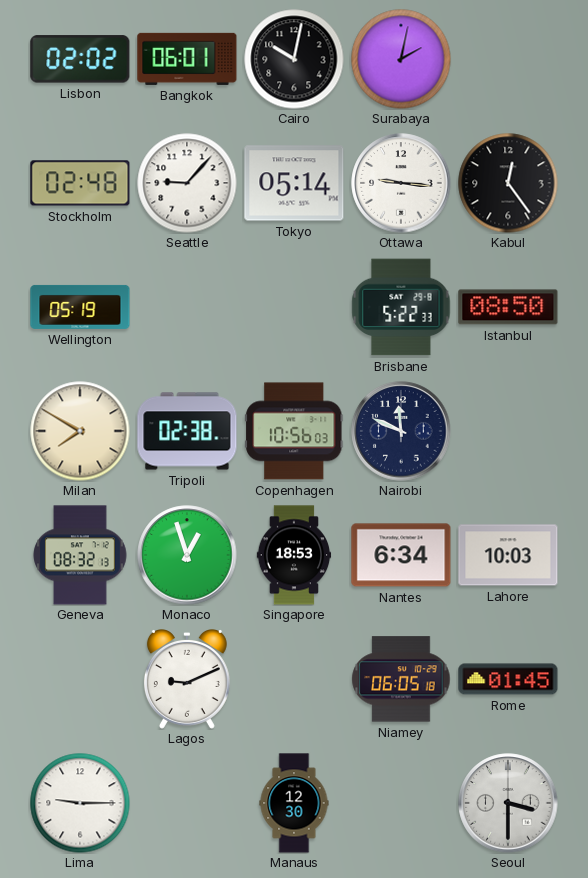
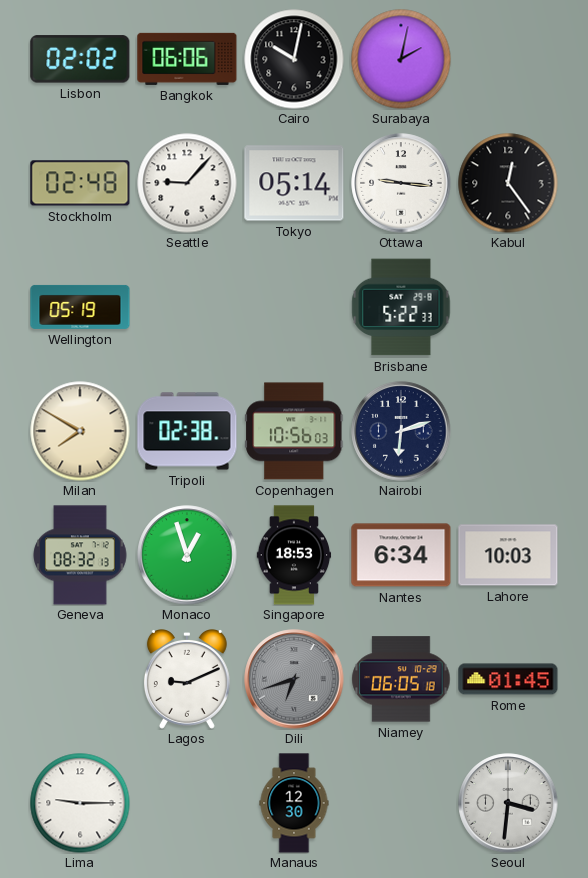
Bangkok: 06:01 -> 06:06
Istanbul: 08:50 -> none
Nairobi: 11:49 -> 6:12
Dili: none -> 6:42
Seoul: 3:30 -> 3:31
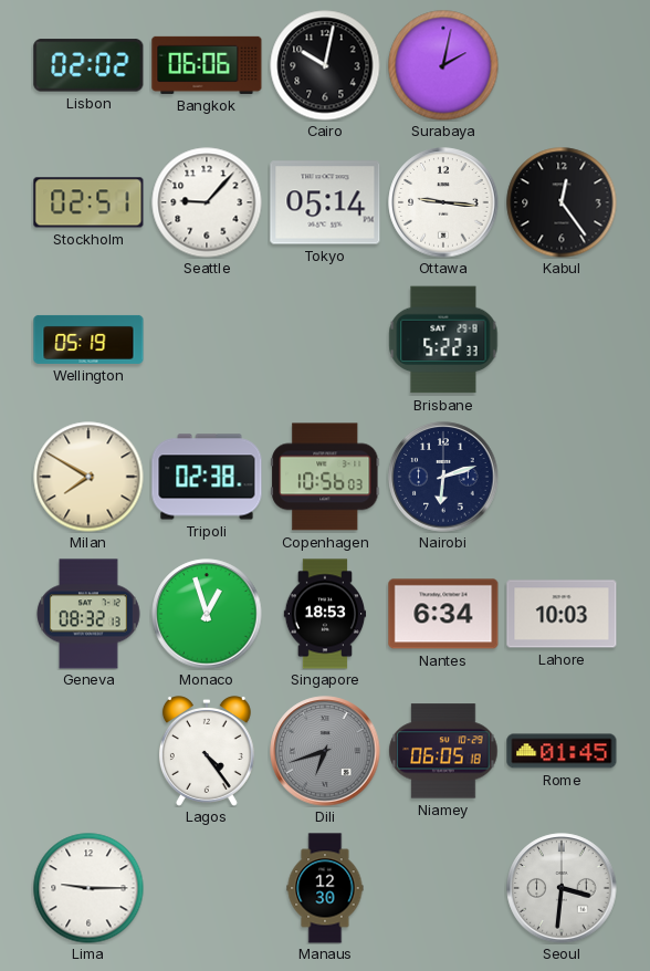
Stockholm: 02:48 -> 02:51
Lagos: 9:11 -> 4:24
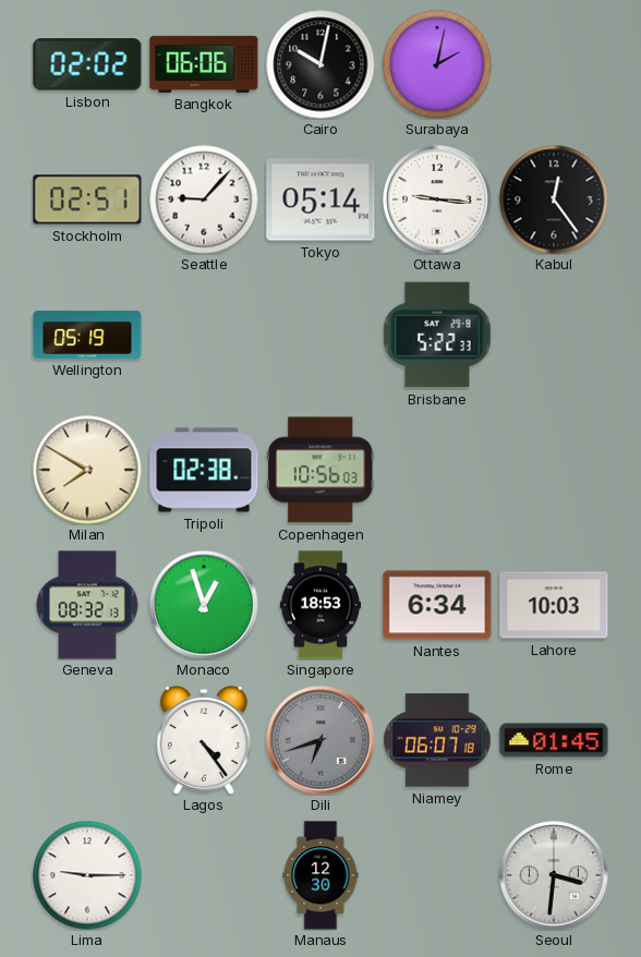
Nairobi: 6:12 -> none
Niamey: 06:05 -> 06:07
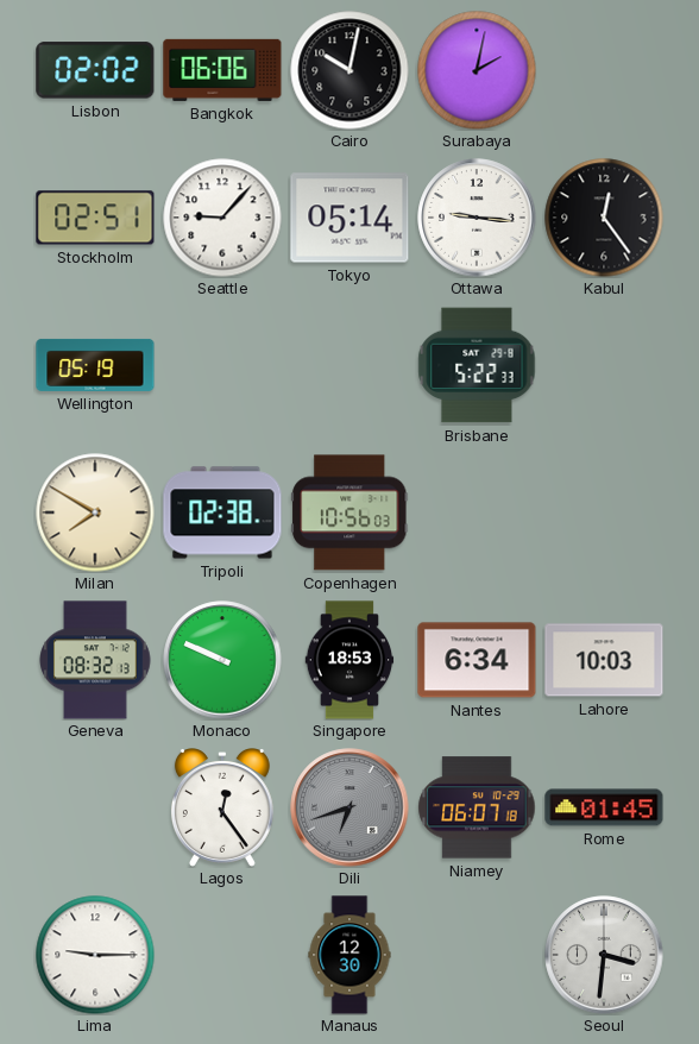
Monaco: 12:57 -> 9:49
Lagos: 4:24 -> 12:24
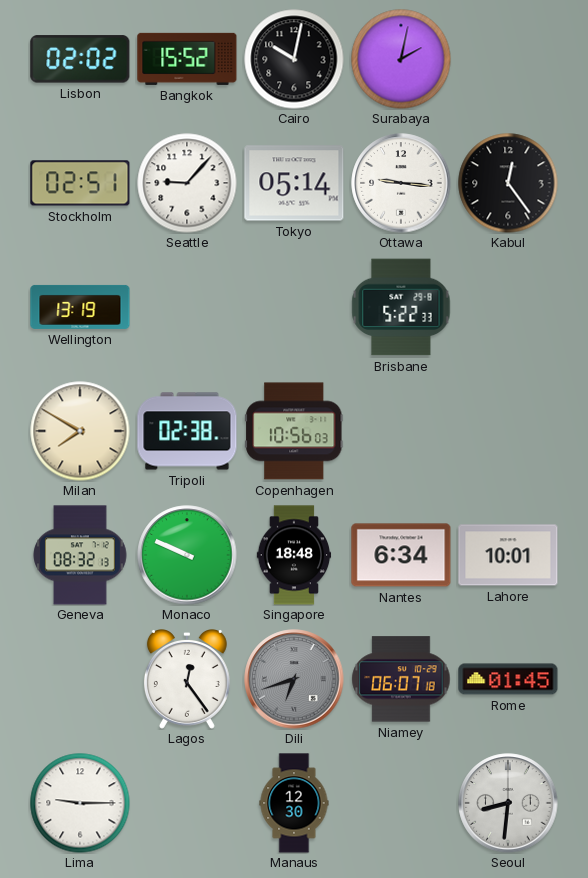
Bangkok: 06:06 -> 15:52
Wellington: 05:19 -> 13:19
Singapore: 18:53 -> 18:48
Lahore: 10:03 -> 10:01
Seoul: 3:31 -> 8:31
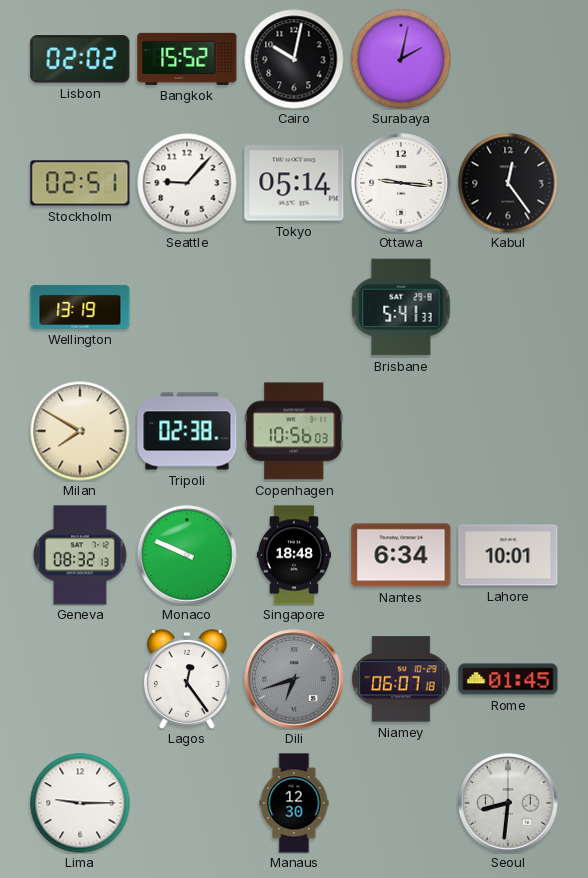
Brisbane: 5:22 -> 5:41
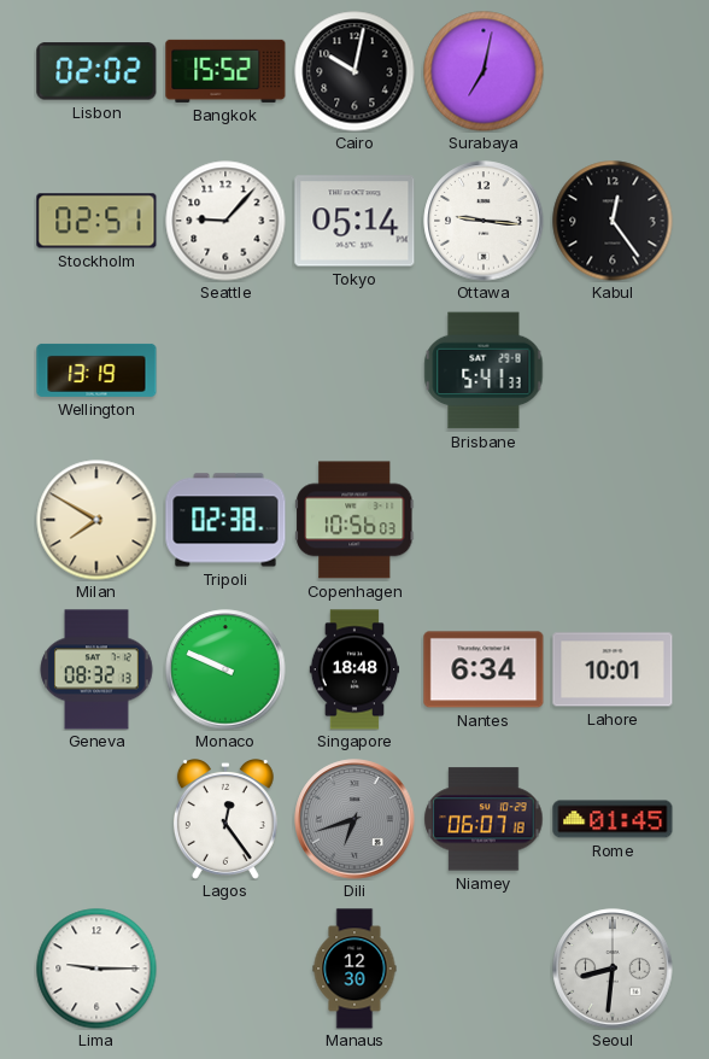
Surabaya: 2:02 -> 7:02
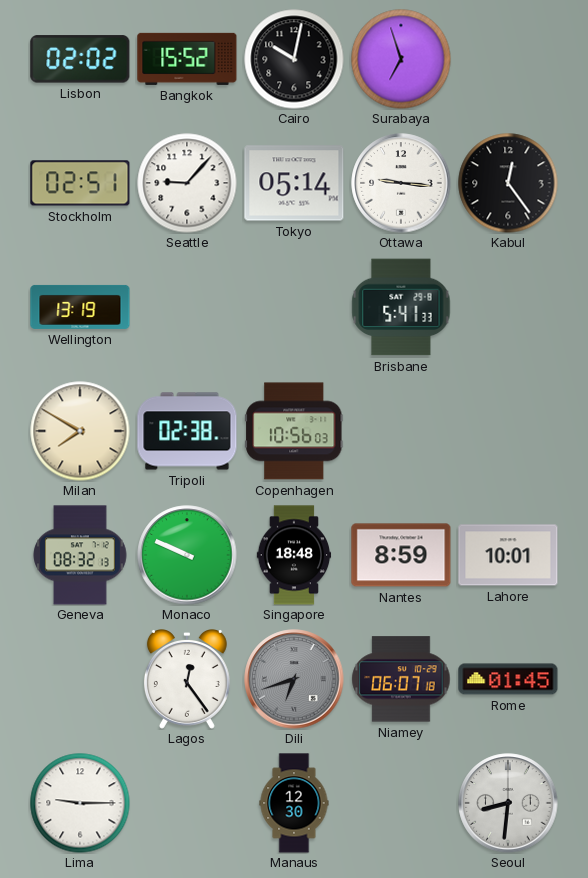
Surabaya: 7:02 -> 6:57
Nantes: 6:34 -> 8:59
